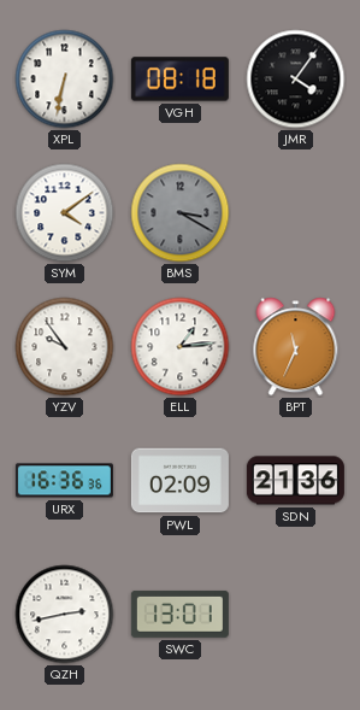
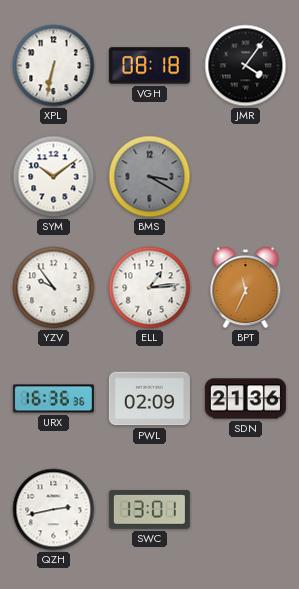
SYM: 4:09 -> 10:09
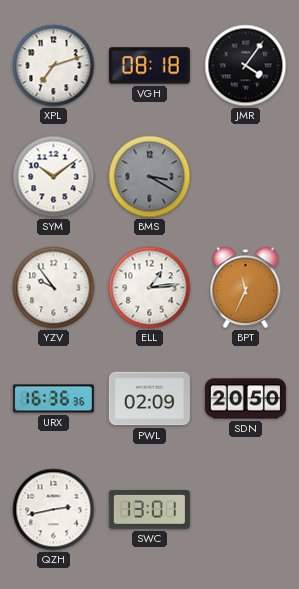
XPL: 6:32 -> 7:12
SDN: 21:36 -> 20:50
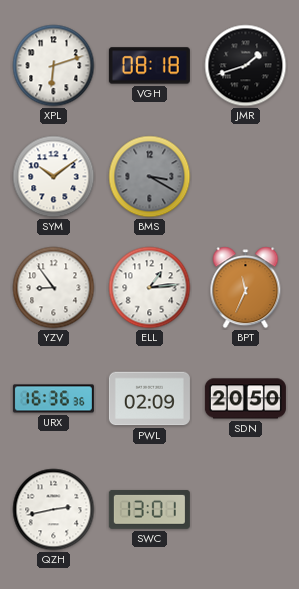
XPL: 7:12 -> 6:12
JMR: 4:06 -> 1:42
YZV: 9:54 -> 8:54
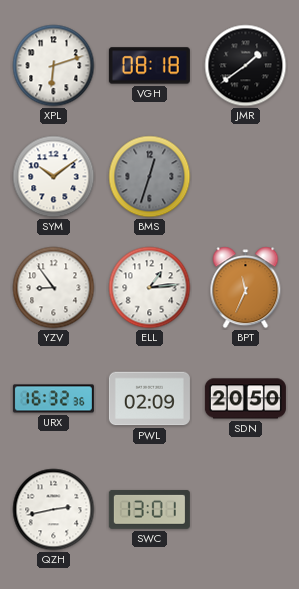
JMR: 1:42 -> 1:39
BMS: 3:20 -> 12:33
URX: 16:36 -> 16:32
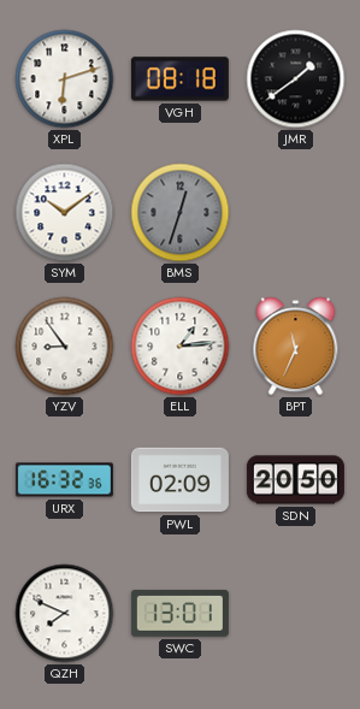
QZH: 2:43 -> 7:49
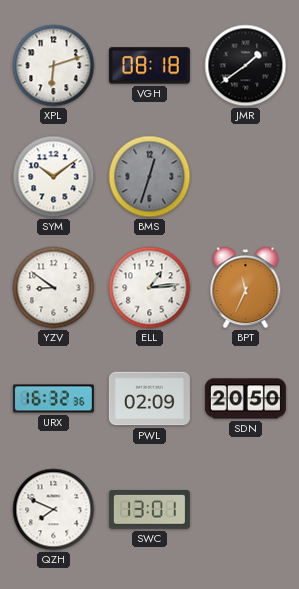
YZV: 8:54 -> 8:51
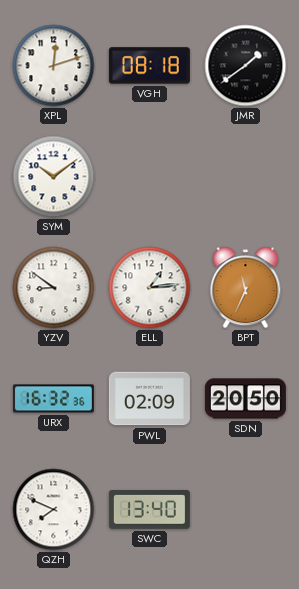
XPL: 6:12 -> 12:12
BMS: 12:33 -> none
SWC: 13:01 -> 13:40
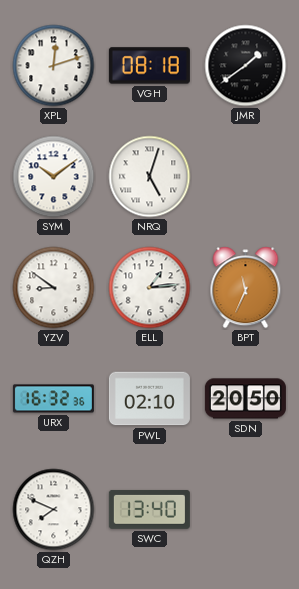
NRQ: none -> 5:03
PWL: 02:09 -> 02:10
